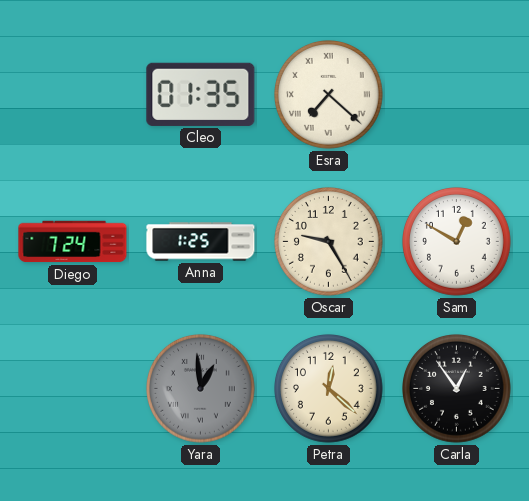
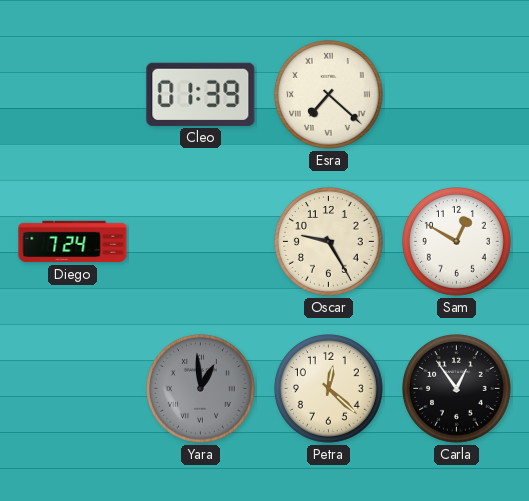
Cleo: 01:35 -> 01:39
Anna: 1:25 -> none
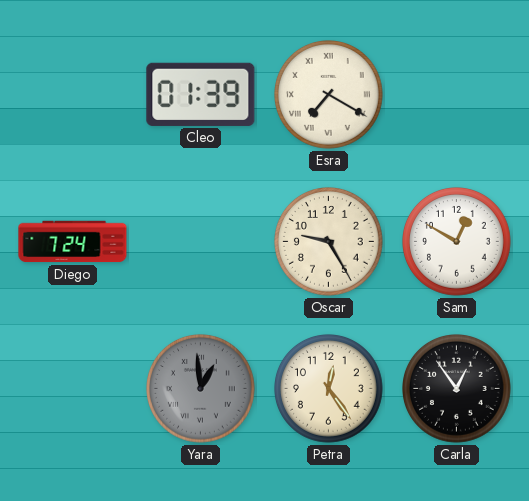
Esra: 7:22 -> 7:20
Petra: 12:22 -> 12:24
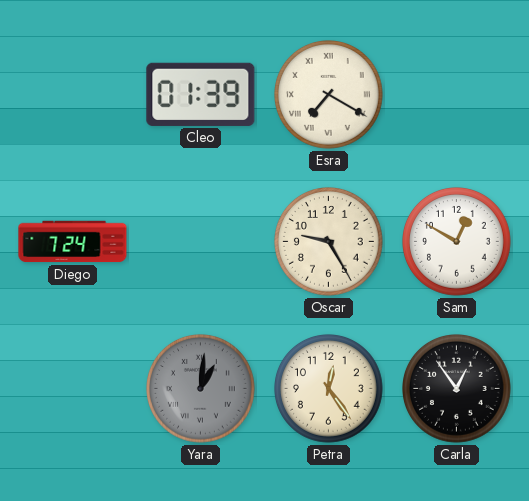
Yara: 12:59 -> 1:01
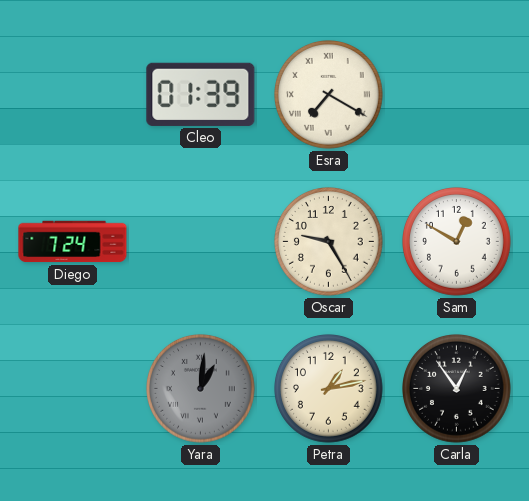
Petra: 12:24 -> 1:13
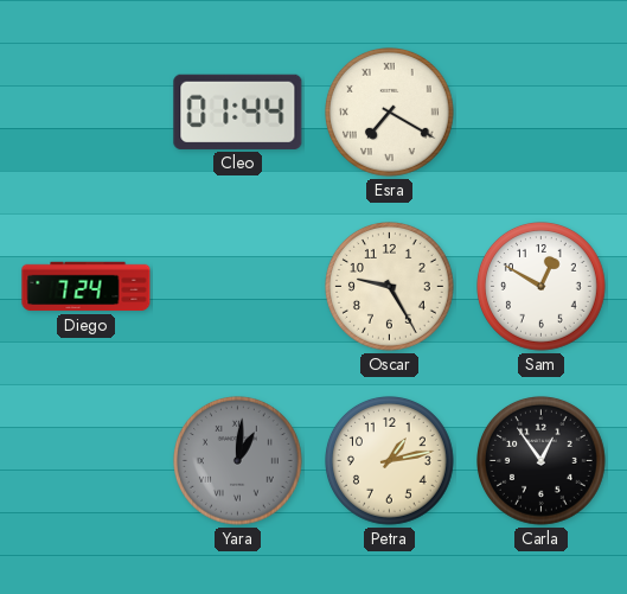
Cleo: 01:39 -> 01:44
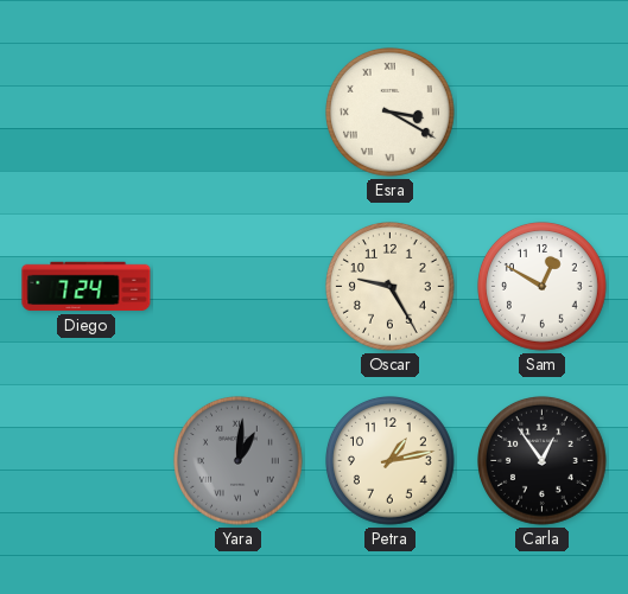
Cleo: 01:44 -> none
Esra: 7:20 -> 3:20
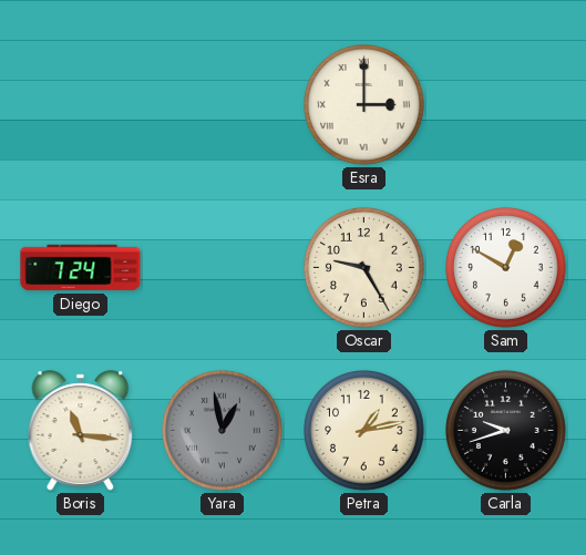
Esra: 3:20 -> 3:00
Boris: none -> 11:16
Yara: 1:01 -> 12:58
Carla: 12:54 -> 9:42
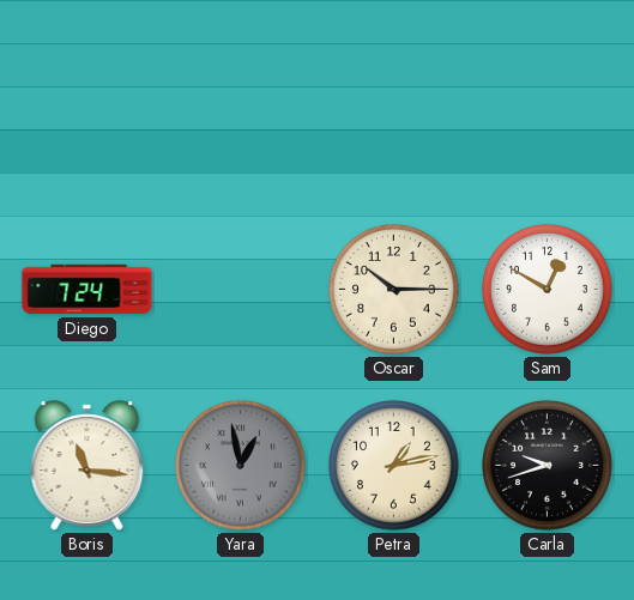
Esra: 3:00 -> none
Oscar: 9:25 -> 10:15
